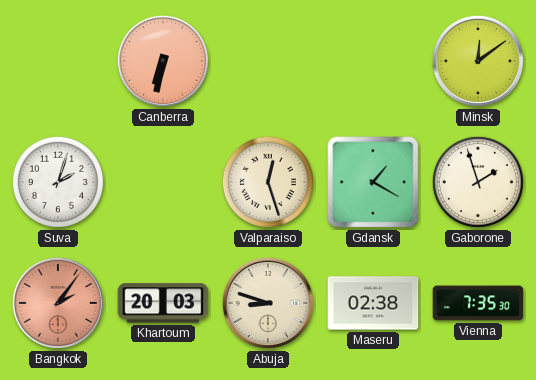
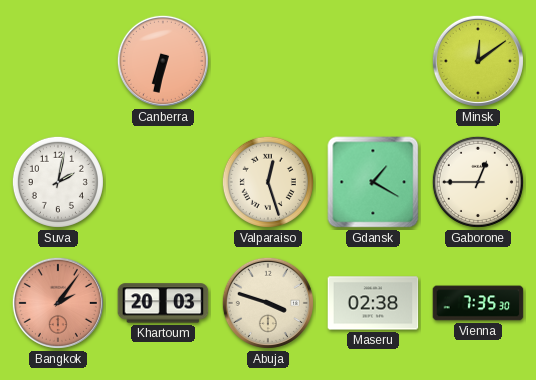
Suva: 2:03 -> 2:02
Gaborone: 1:57 -> 12:45
Abuja: 8:48 -> 3:48
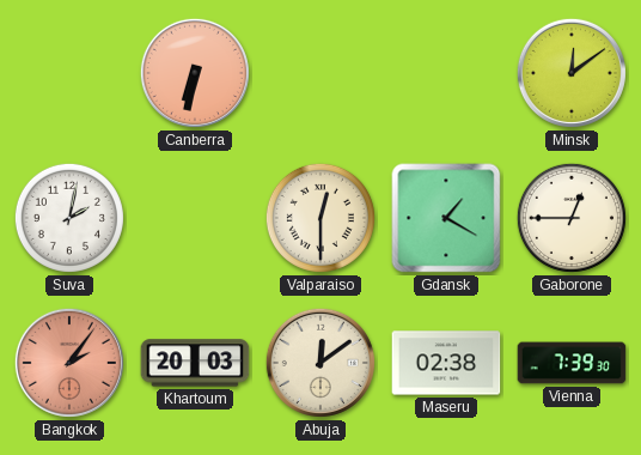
Valparaiso: 12:27 -> 12:30
Abuja: 3:48 -> 12:09
Vienna: 7:35 -> 7:39
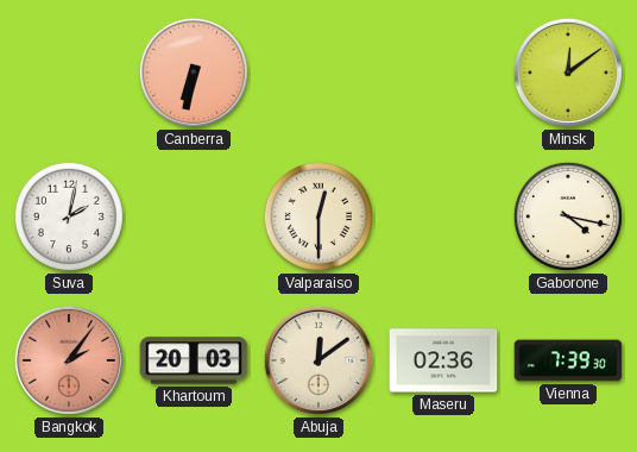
Gdansk: 1:20 -> none
Gaborone: 12:45 -> 4:17
Maseru: 02:38 -> 02:36
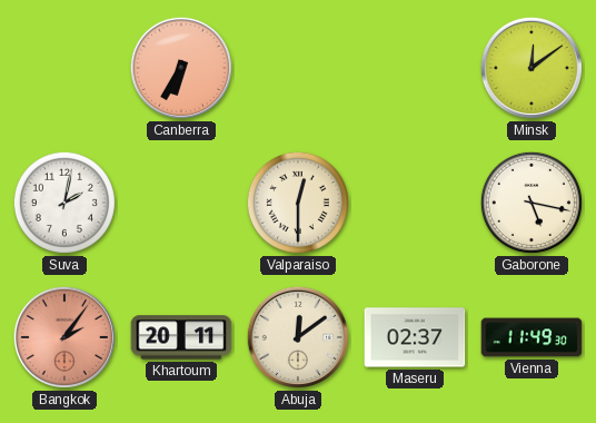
Canberra: 6:32 -> 6:35
Gaborone: 4:17 -> 5:17
Khartoum: 20:03 -> 20:11
Maseru: 02:36 -> 02:37
Vienna: 7:39 -> 11:49
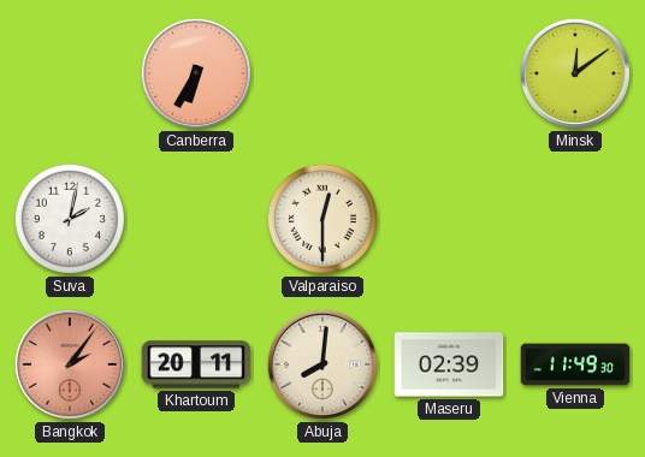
Gaborone: 5:17 -> none
Abuja: 12:09 -> 8:01
Maseru: 02:37 -> 02:39
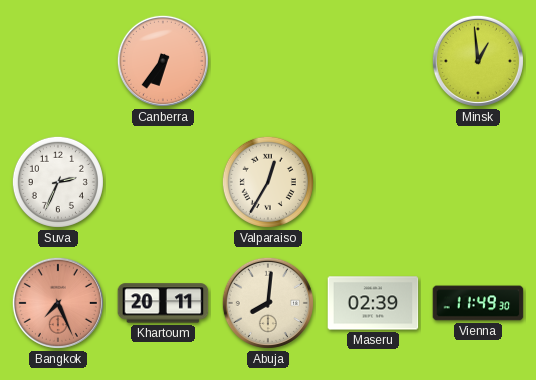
Canberra: 6:35 -> 6:36
Minsk: 12:09 -> 12:59
Suva: 2:02 -> 2:34
Valparaiso: 12:30 -> 12:35
Bangkok: 2:06 -> 7:26
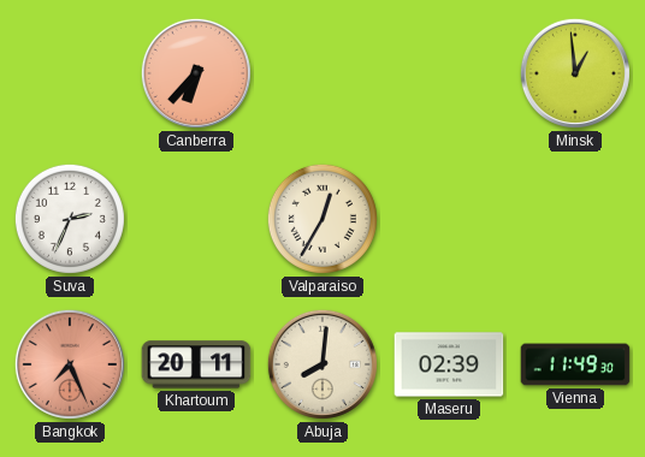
Canberra: 6:36 -> 6:37
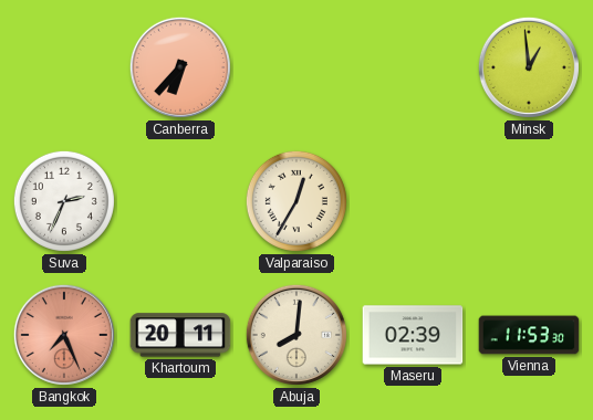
Vienna: 11:49 -> 11:53
